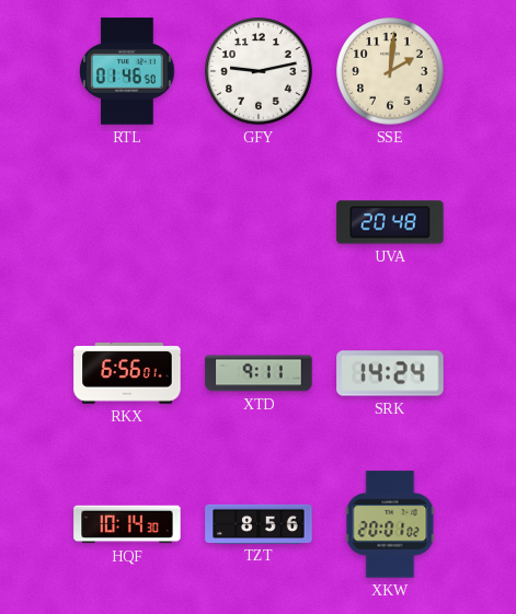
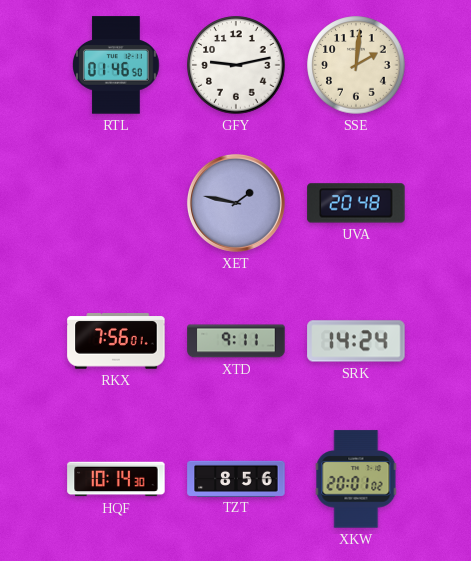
XET: none -> 1:47
RKX: 6:56 -> 7:56
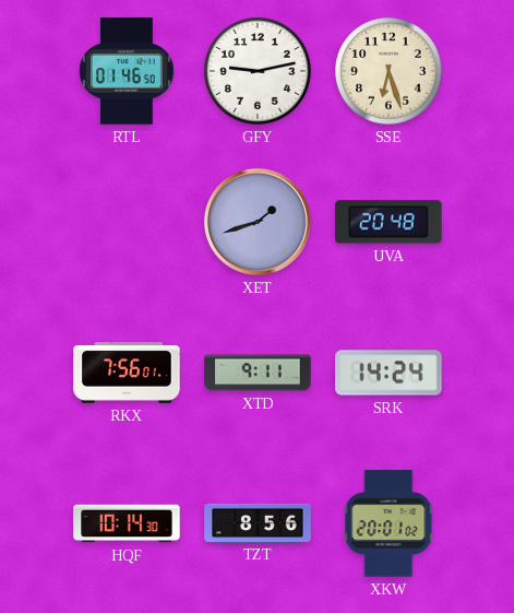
SSE: 2:01 -> 6:27
XET: 1:47 -> 1:42
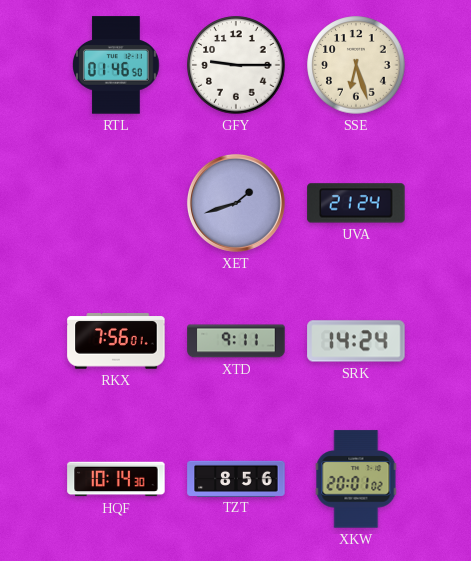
GFY: 9:13 -> 9:15
UVA: 20:48 -> 21:24
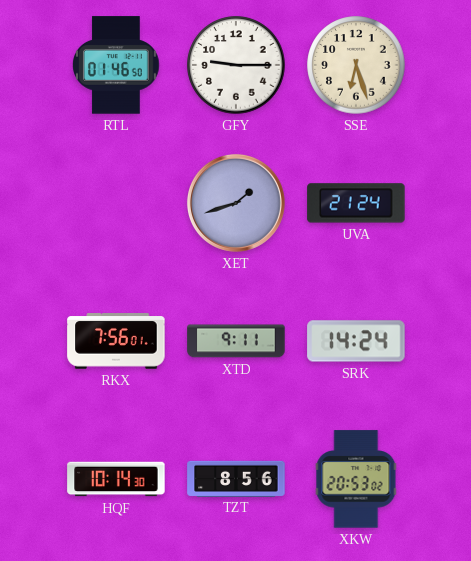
XKW: 20:01 -> 20:53
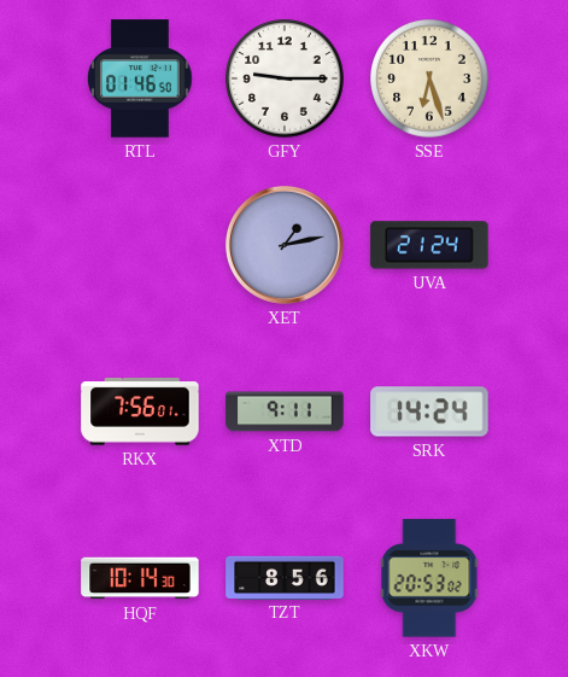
XET: 1:42 -> 1:13
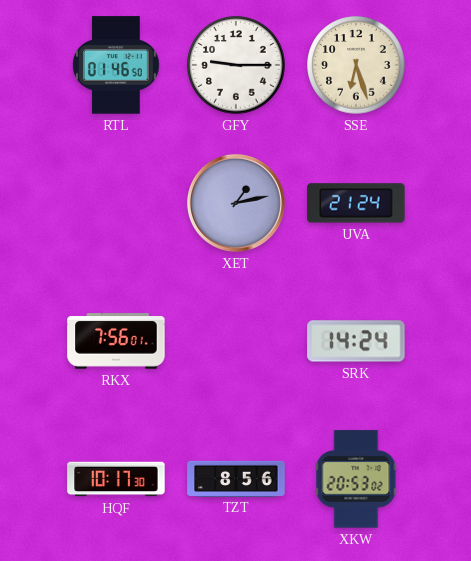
XTD: 9:11 -> none
HQF: 10:14 -> 10:17
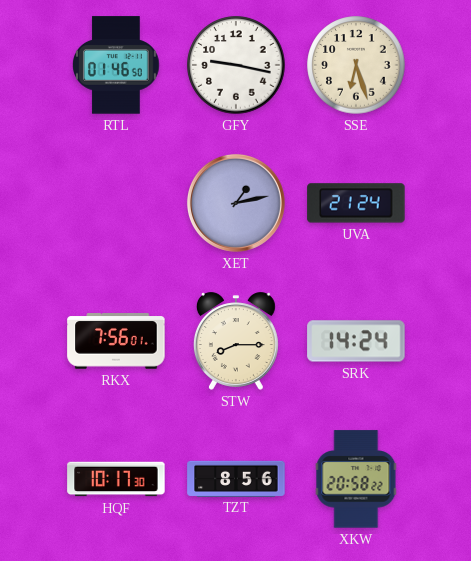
GFY: 9:15 -> 9:17
STW: none -> 8:15
XKW: 20:53 -> 20:58
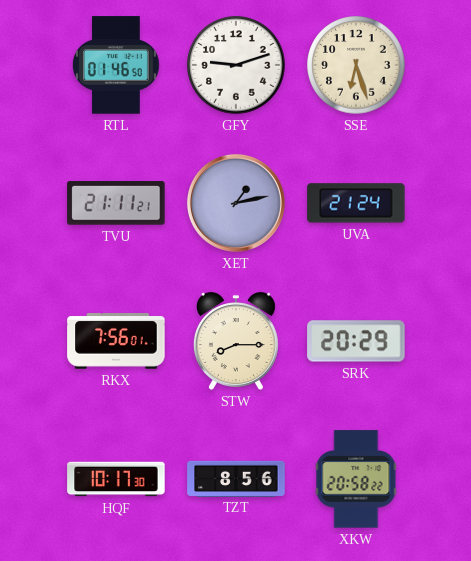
GFY: 9:17 -> 9:12
TVU: none -> 21:11
SRK: 14:24 -> 20:29
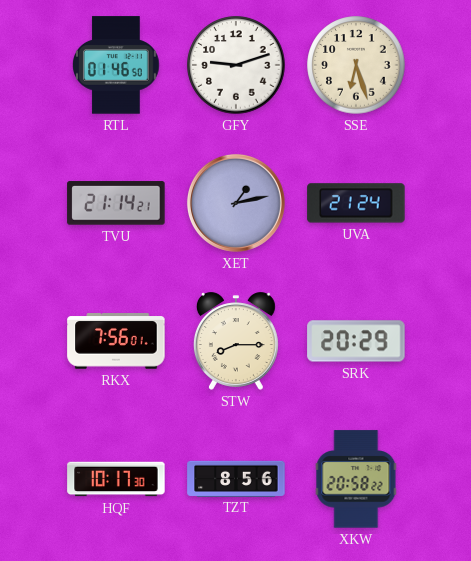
TVU: 21:11 -> 21:14
